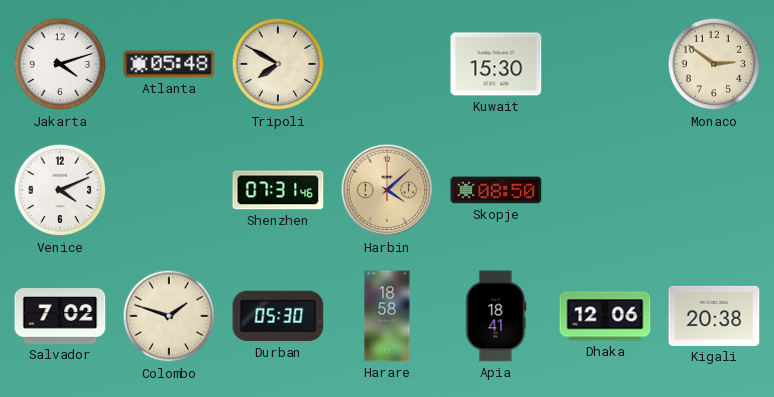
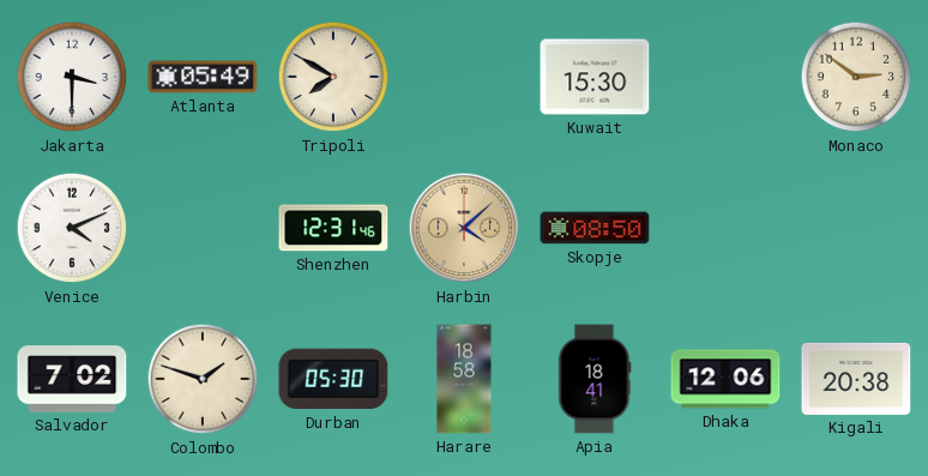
Jakarta: 4:12 -> 3:30
Atlanta: 05:48 -> 05:49
Shenzhen: 07:31 -> 12:31
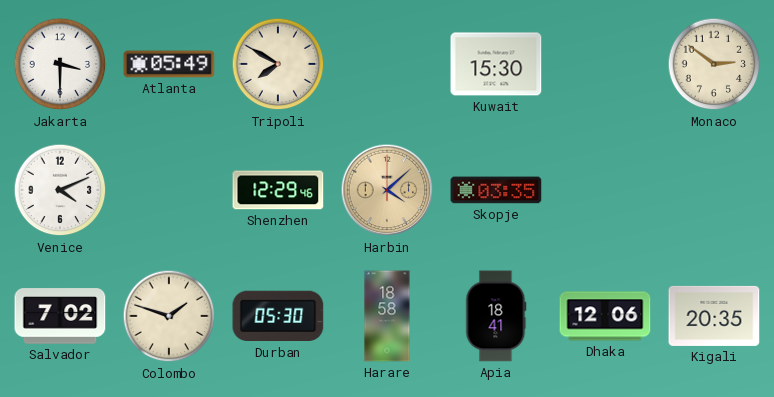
Shenzhen: 12:31 -> 12:29
Skopje: 08:50 -> 03:35
Kigali: 20:38 -> 20:35
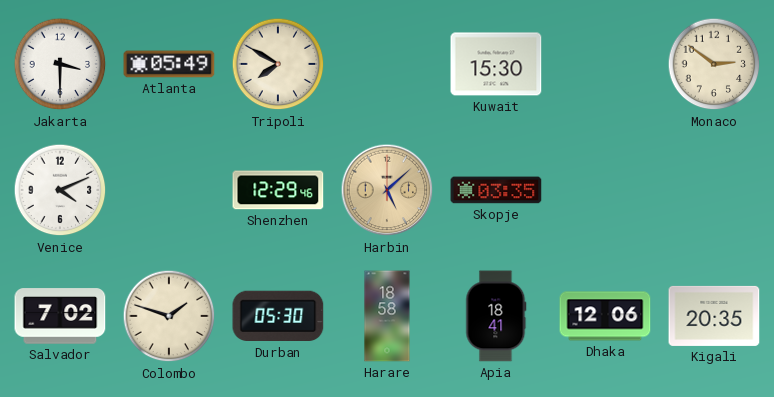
Harbin: 4:08 -> 5:08
